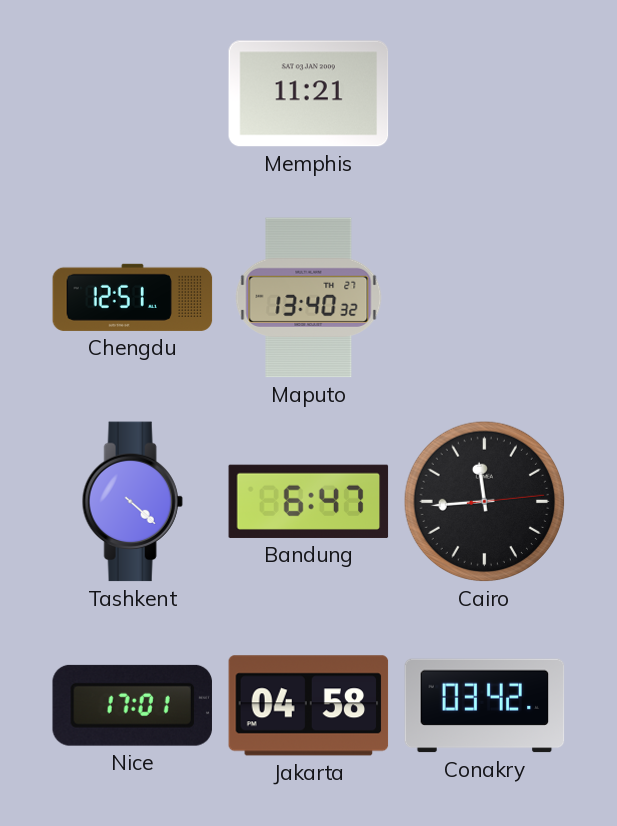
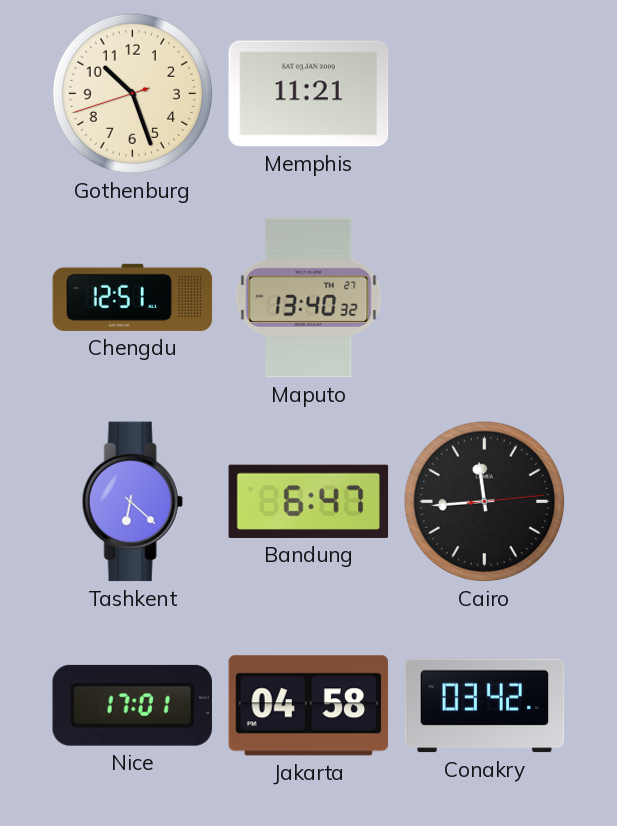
Gothenburg: none -> 10:26
Tashkent: 4:22 -> 6:22
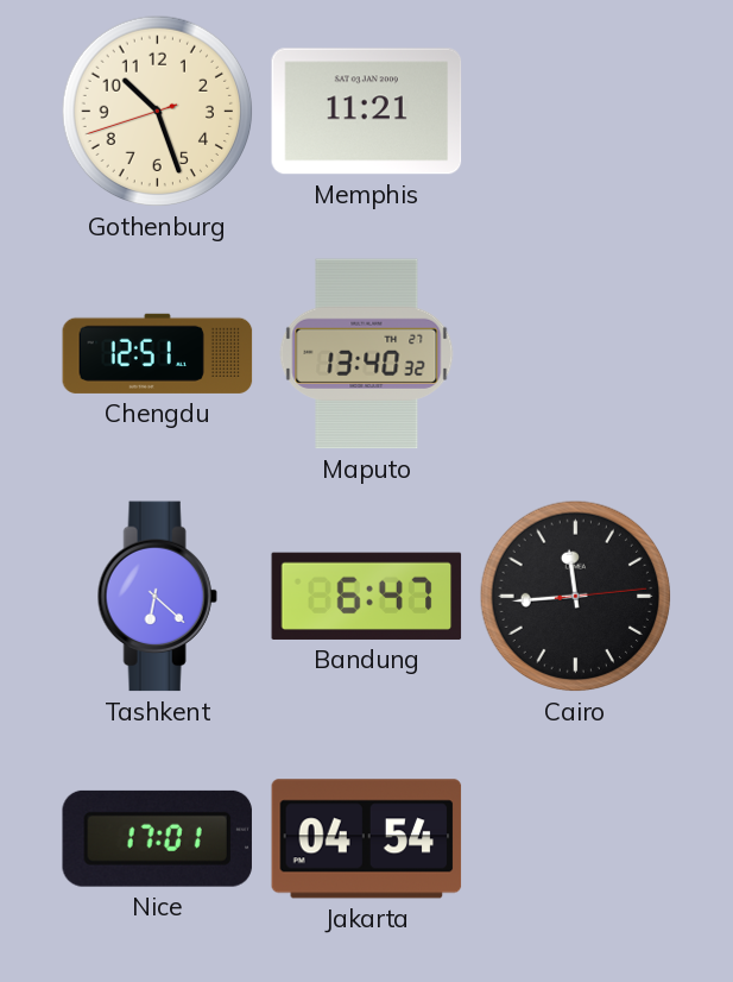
Jakarta: 04:58 -> 04:54
Conakry: 03:42 -> none
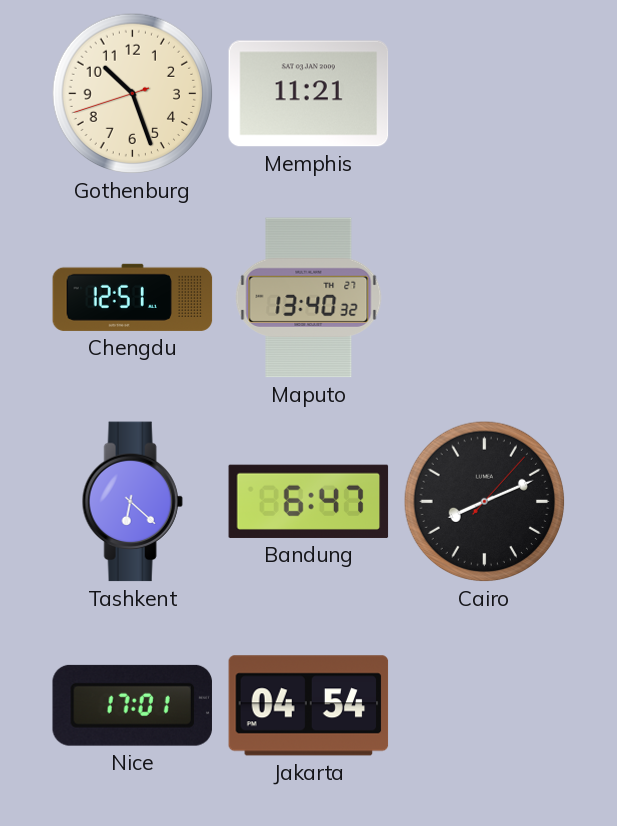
Cairo: 11:44 -> 8:11
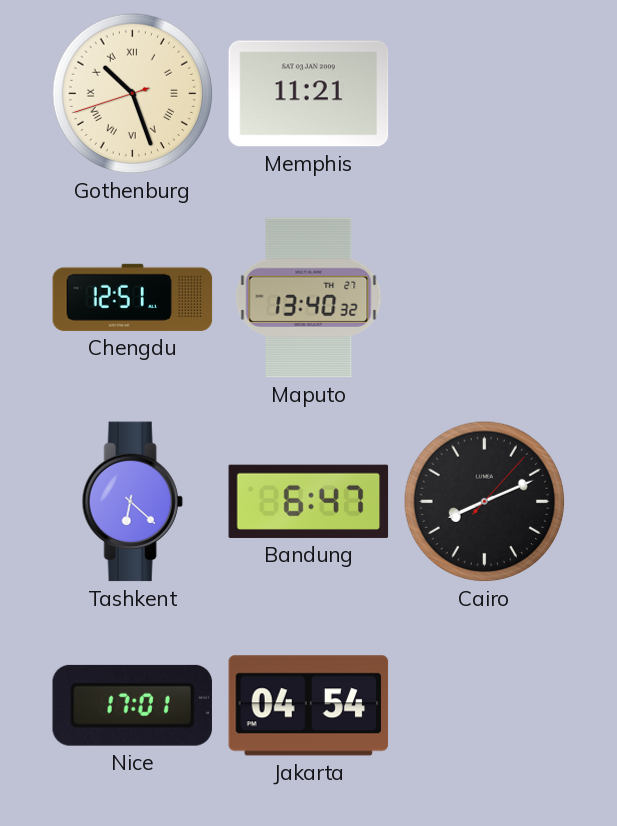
Gothenburg numerals: Arabic -> Roman
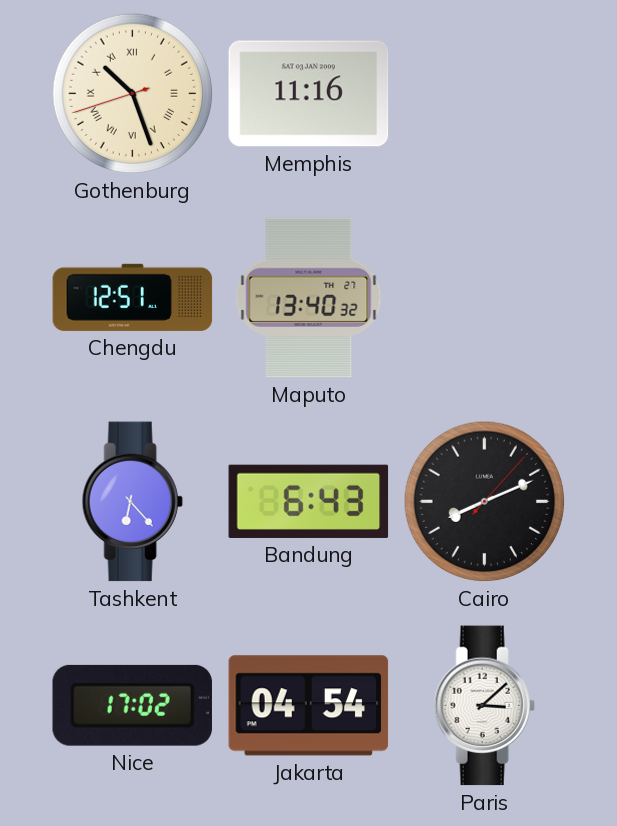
Memphis: 11:21 -> 11:16
Tashkent: 6:22 -> 6:23
Bandung: 6:47 -> 6:43
Nice: 17:01 -> 17:02
Paris: none -> 3:08
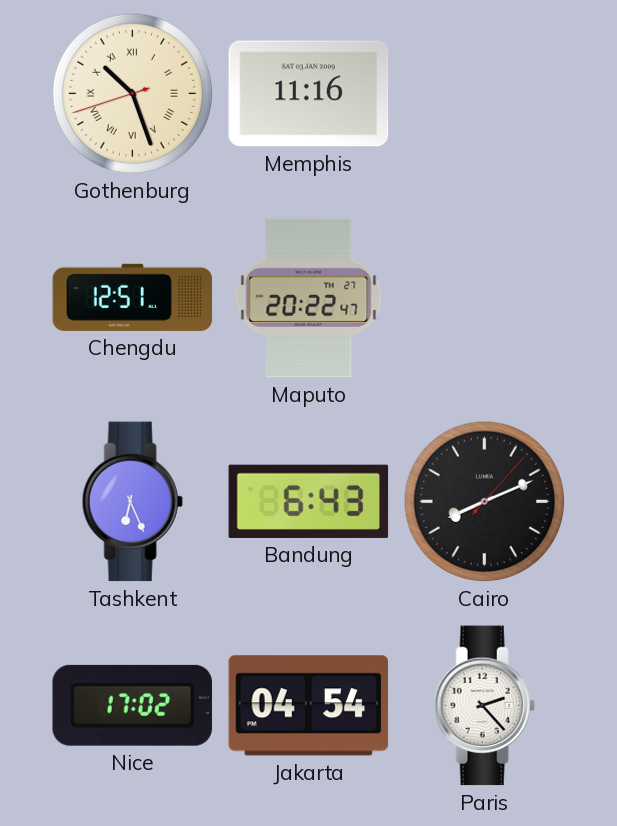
Maputo: 13:40 -> 20:22
Tashkent: 6:23 -> 6:26
Paris: 3:08 -> 2:23
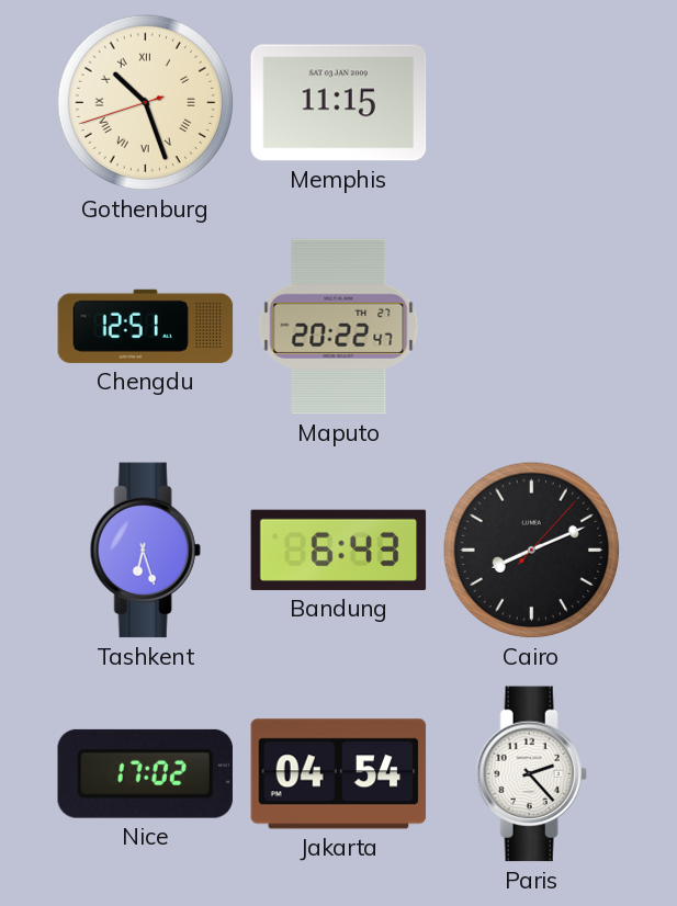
Memphis: 11:16 -> 11:15
Tashkent: 6:26 -> 6:27
